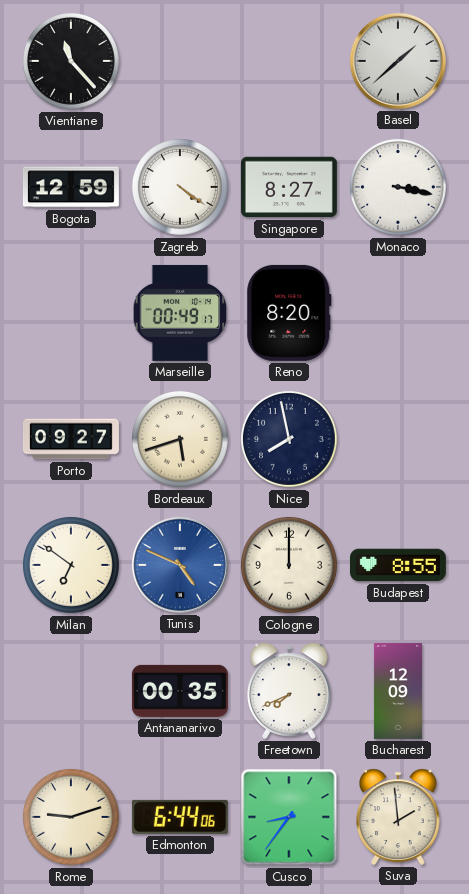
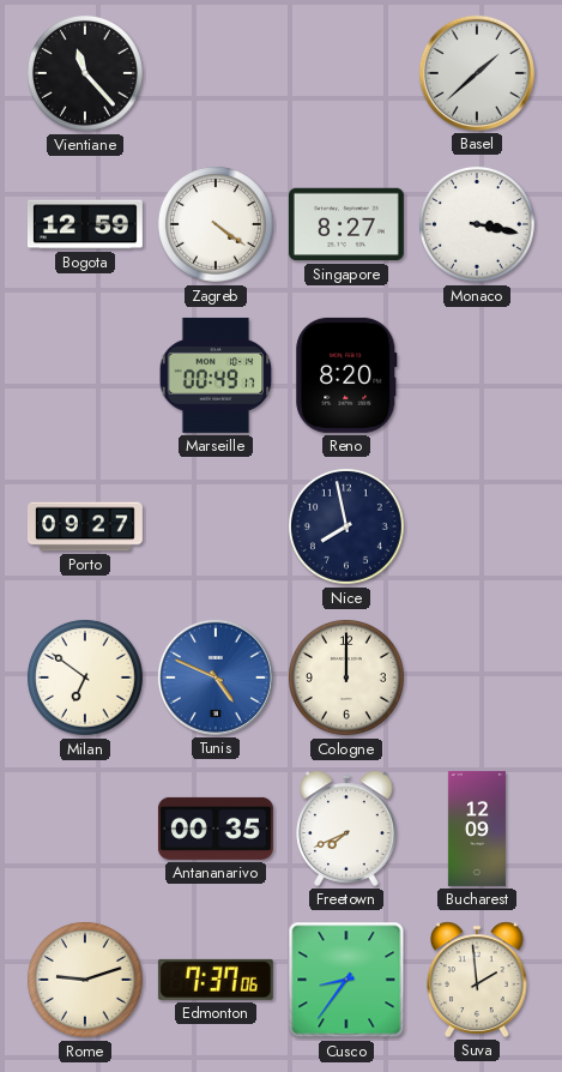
Bordeaux: 5:42 -> none
Budapest: 8:55 -> none
Edmonton: 6:44 -> 7:37
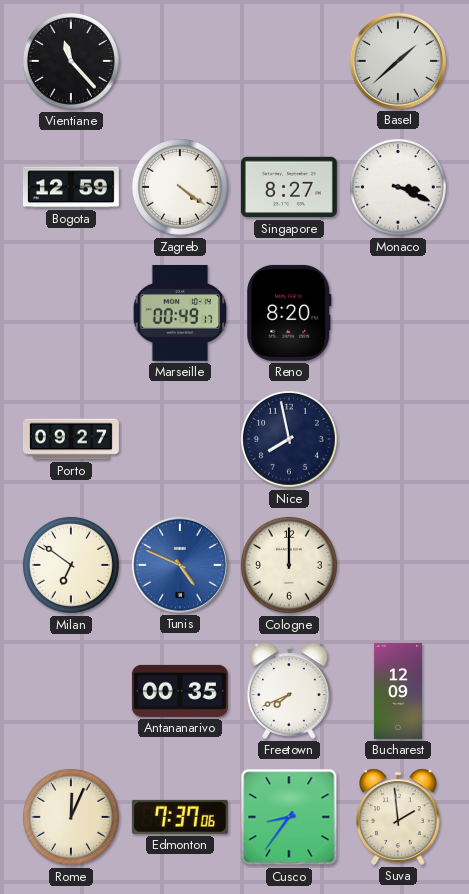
Monaco: 3:17 -> 3:19
Rome: 9:12 -> 12:04
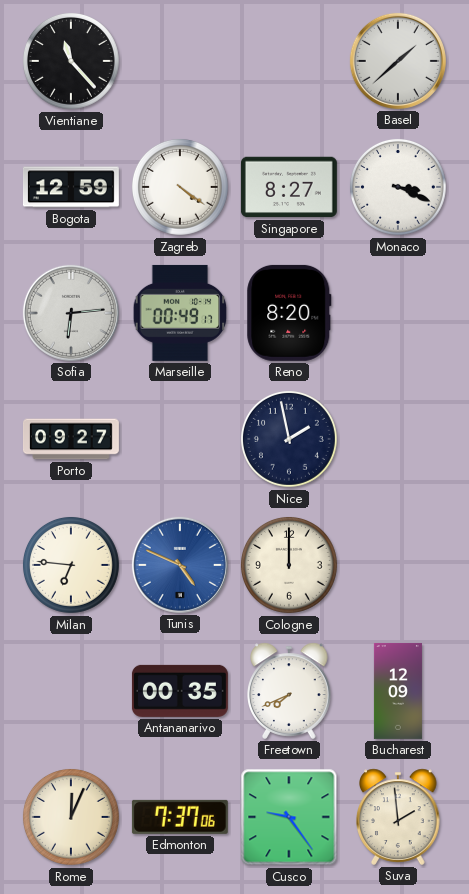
Sofia: none -> 6:14
Nice: 7:58 -> 1:58
Milan: 6:51 -> 6:46
Cusco: 8:36 -> 9:24
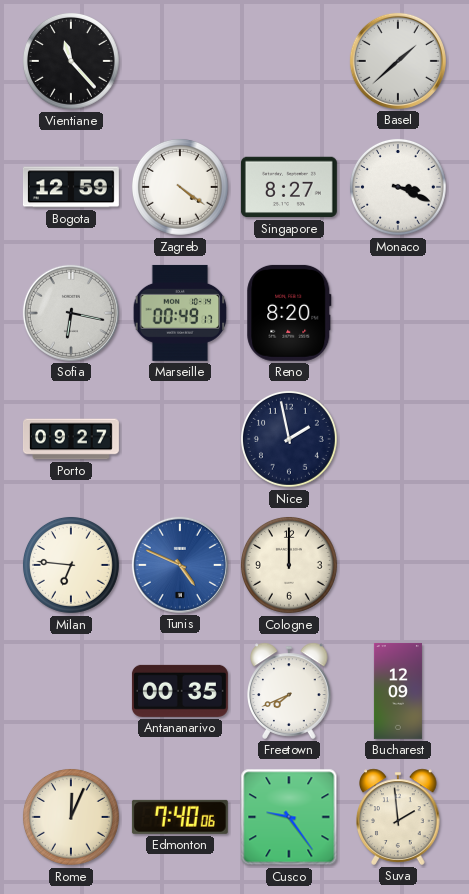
Sofia: 6:14 -> 6:17
Edmonton: 7:37 -> 7:40
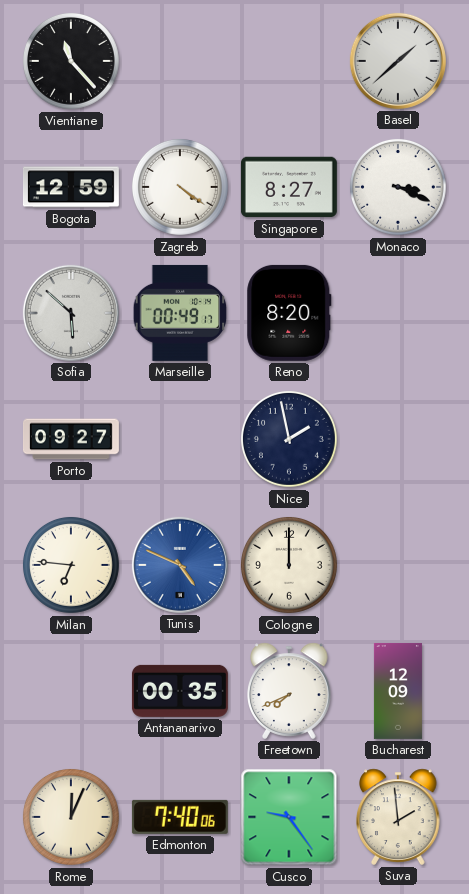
Sofia: 6:17 -> 5:52
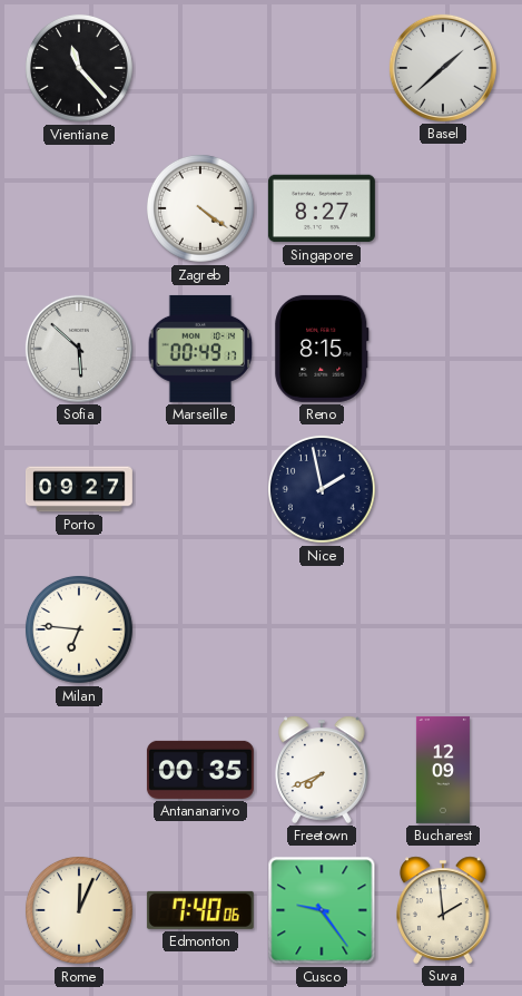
Bogota: 12:59 -> none
Monaco: 3:19 -> none
Reno: 8:20 -> 8:15
Tunis: 4:49 -> none
Cologne: 12:00 -> none
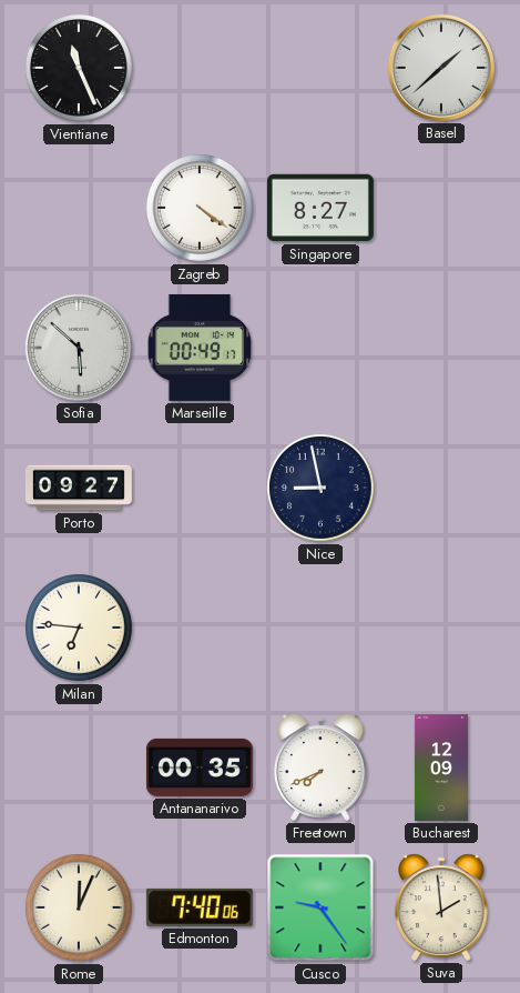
Vientiane: 11:23 -> 11:26
Reno: 8:15 -> none
Nice: 1:58 -> 8:58
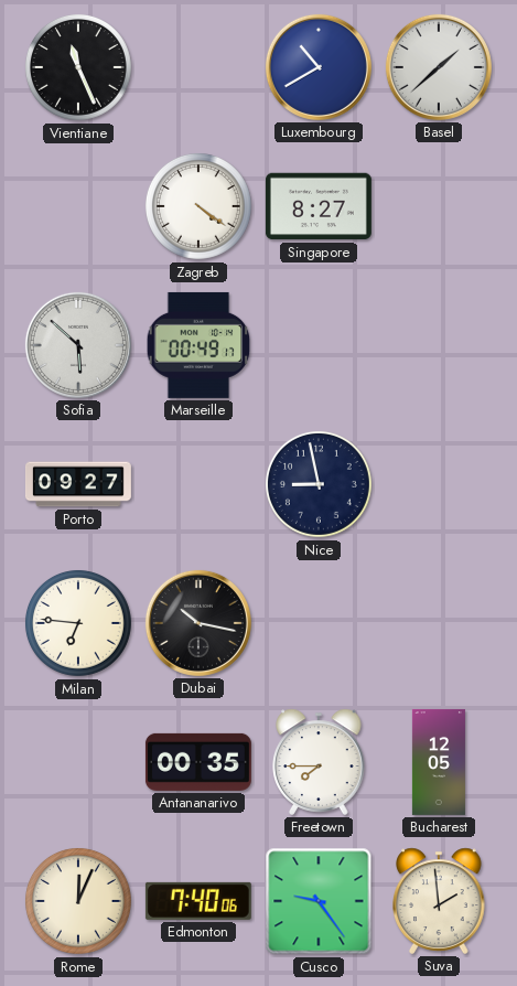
Luxembourg: none -> 10:40
Dubai: none -> 10:17
Freetown: 7:41 -> 7:45
Bucharest: 12:09 -> 12:05
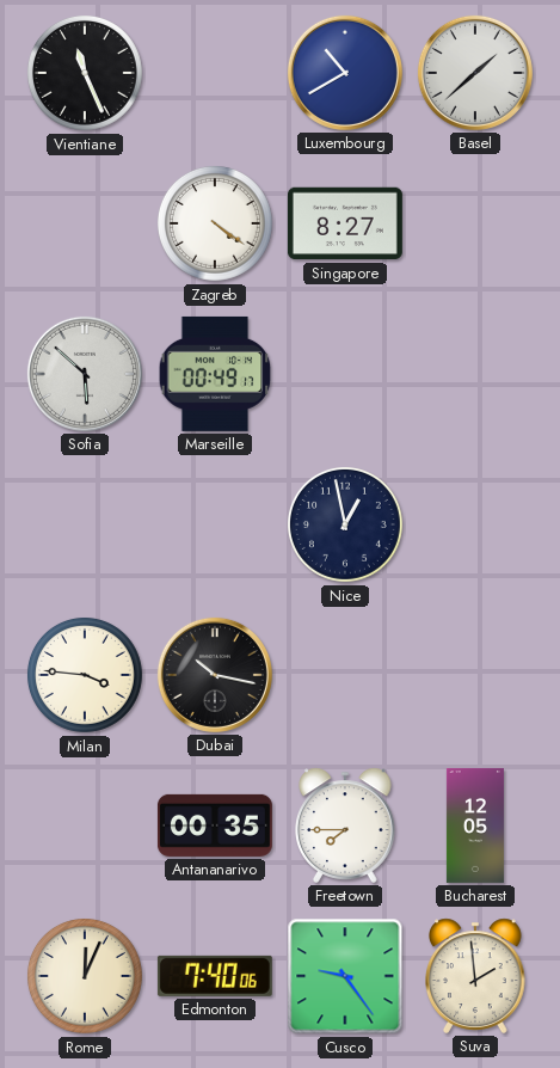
Porto: 09:27 -> none
Nice: 8:58 -> 12:58
Milan: 6:46 -> 3:46
